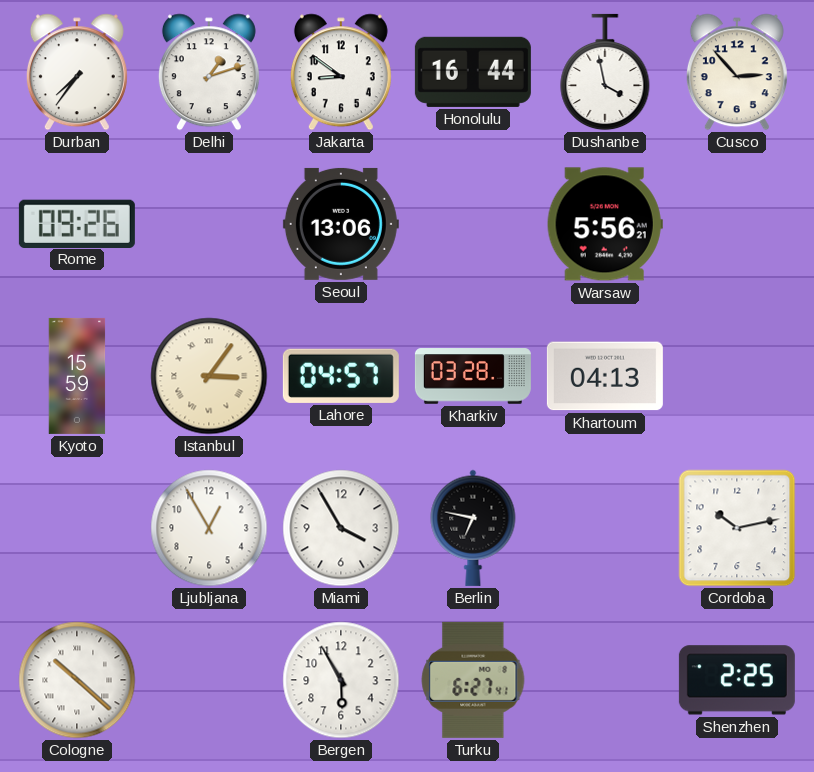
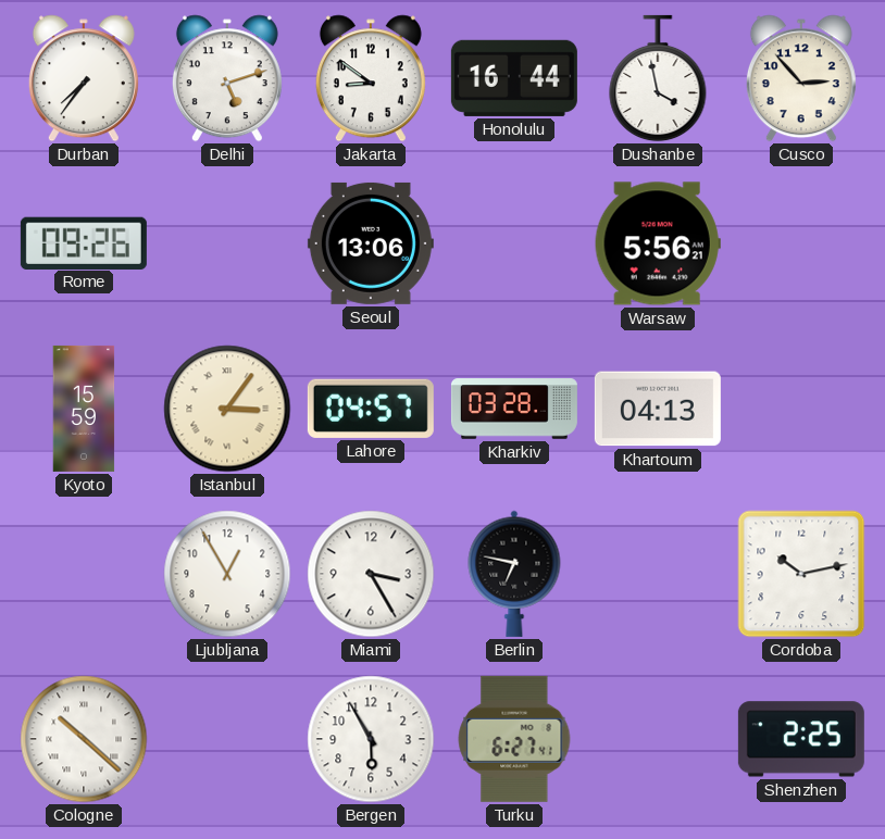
Delhi: 1:12 -> 5:12
Miami: 3:55 -> 3:25
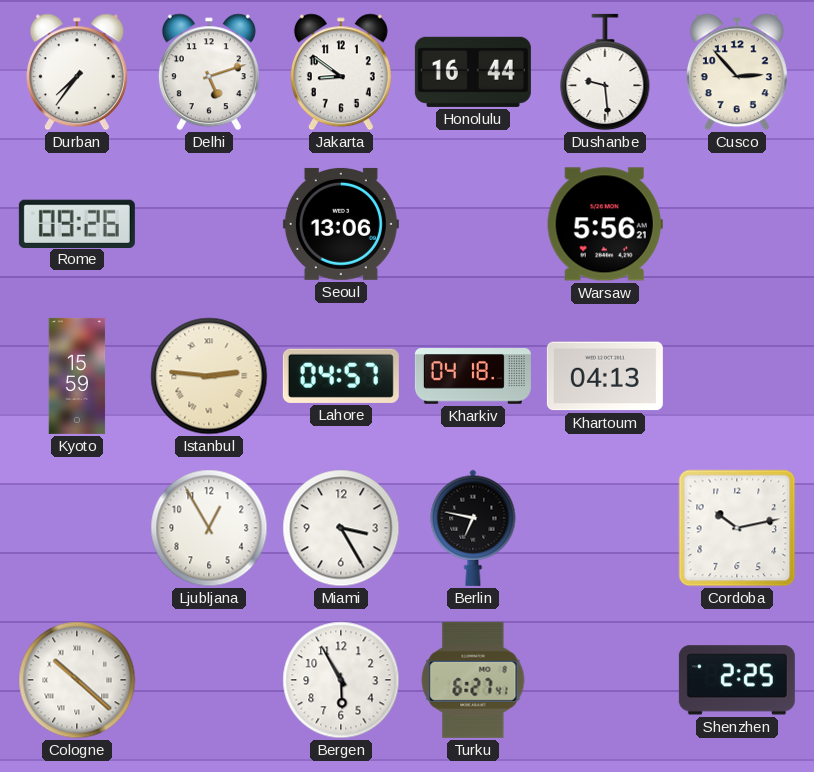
Dushanbe: 3:58 -> 9:29
Istanbul: 3:06 -> 2:46
Kharkiv: 03:28 -> 04:18
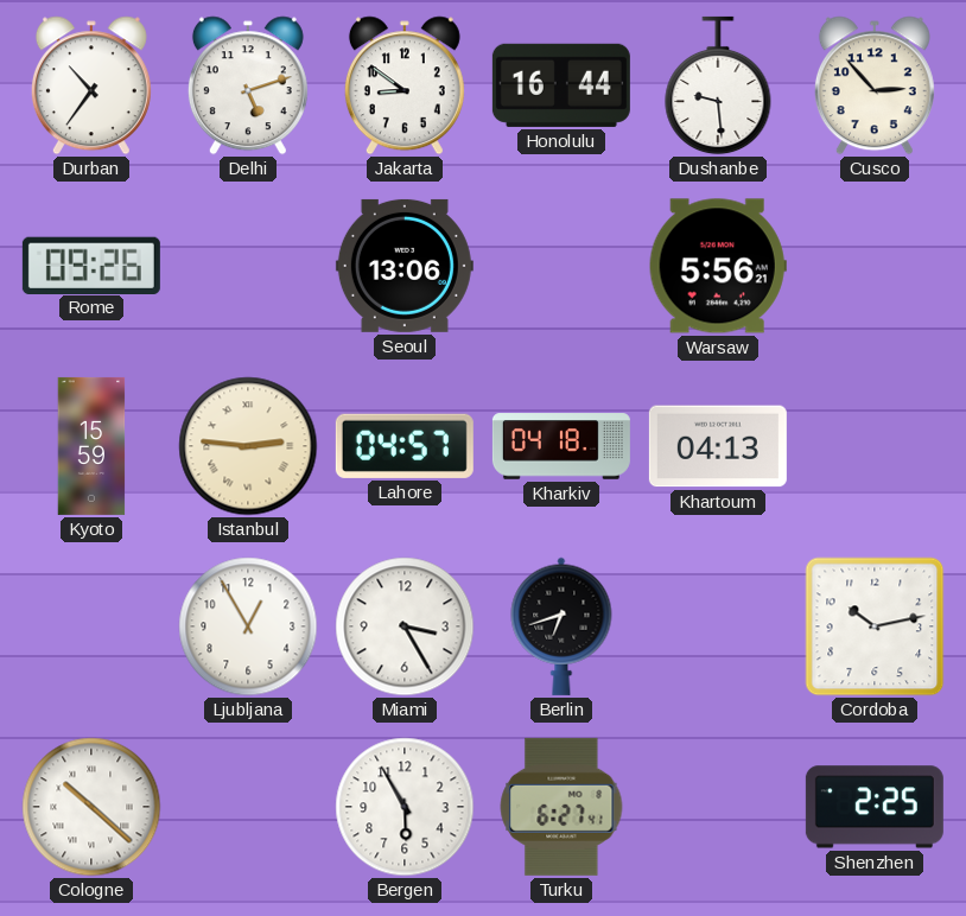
Durban: 7:36 -> 10:36
Berlin: 6:47 -> 6:42
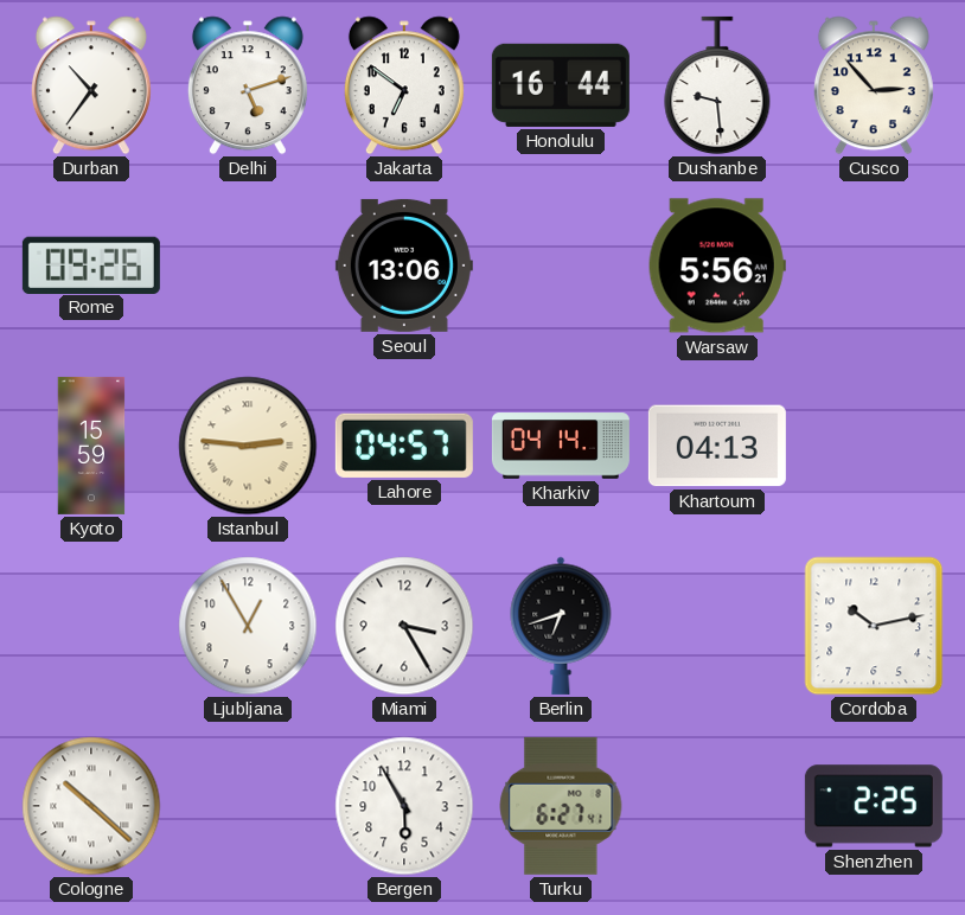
Jakarta: 8:51 -> 6:51
Kharkiv: 04:18 -> 04:14
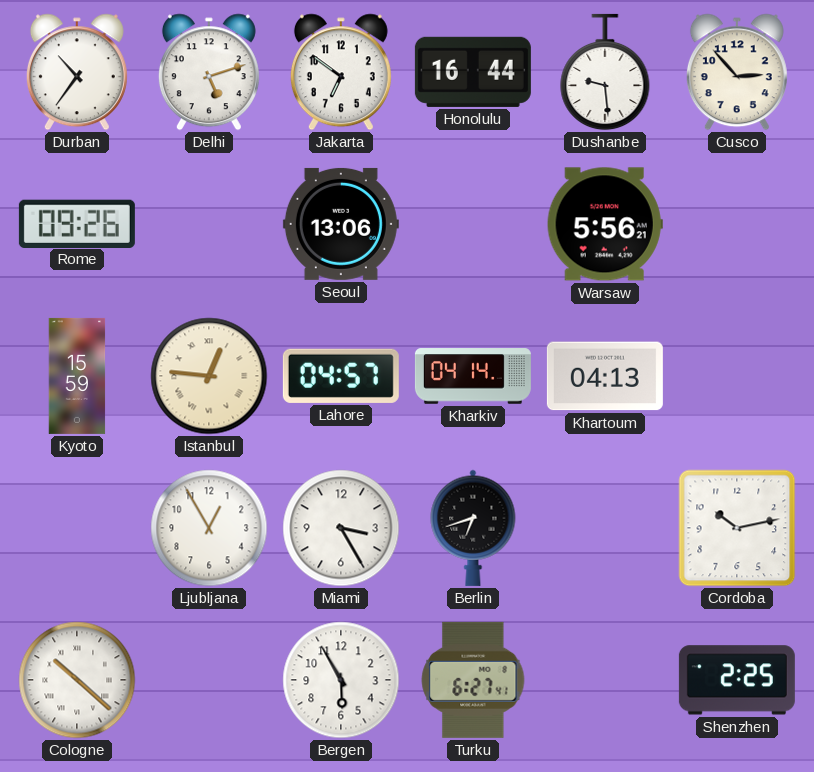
Istanbul: 2:46 -> 12:46
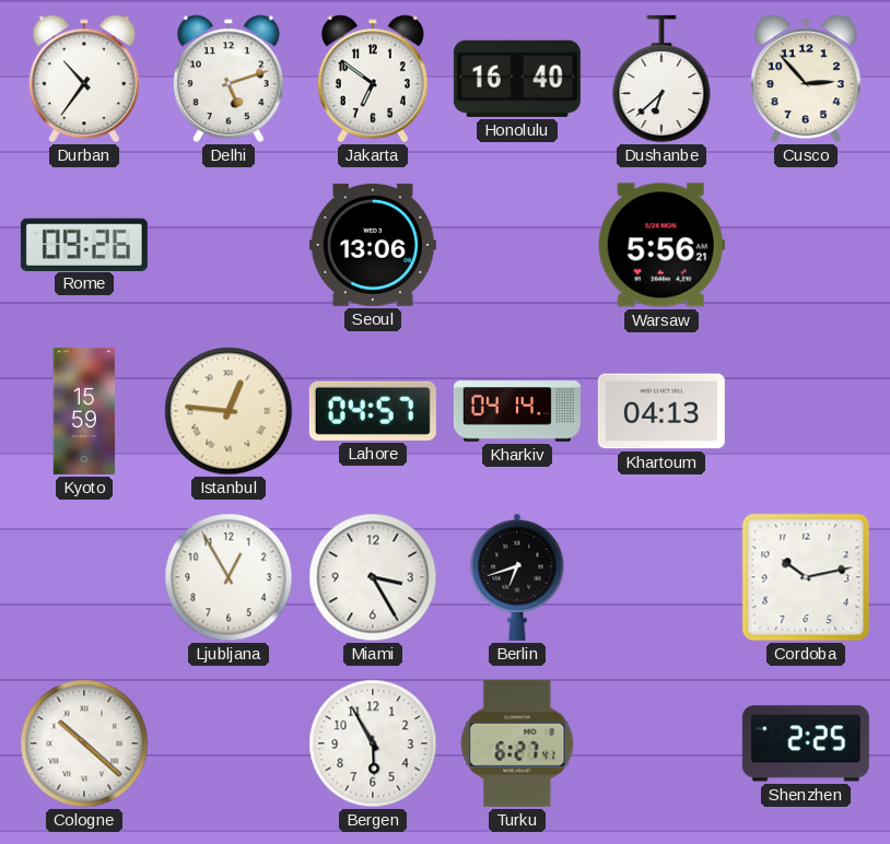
Honolulu: 16:44 -> 16:40
Dushanbe: 9:29 -> 6:38
